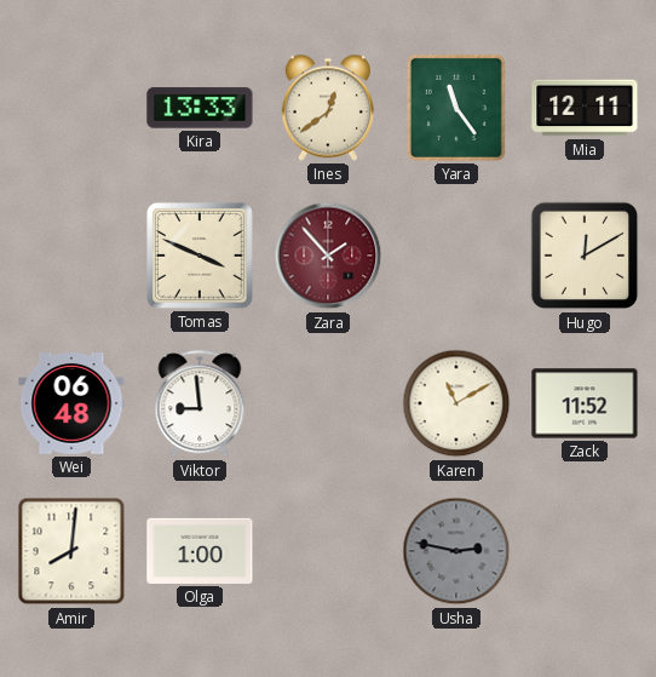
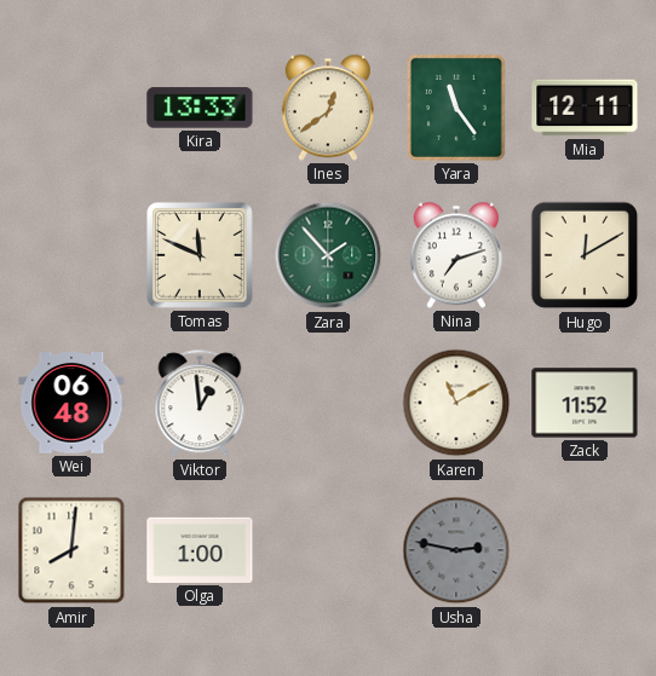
Tomas: 3:49 -> 11:49
Zara dial: burgundy -> green
Nina: none -> 7:12
Viktor: 8:59 -> 12:59
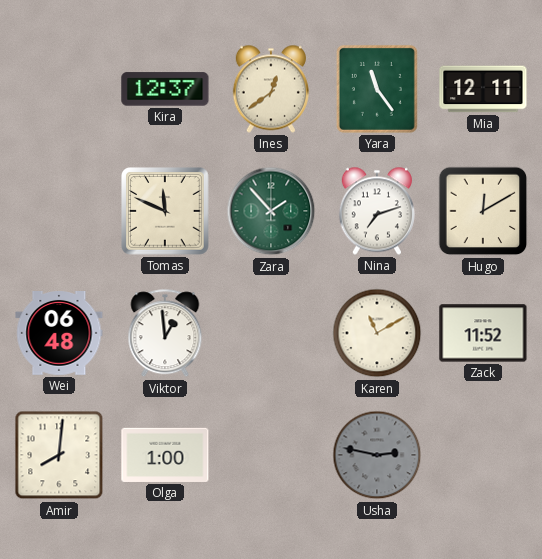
Kira: 13:33 -> 12:37
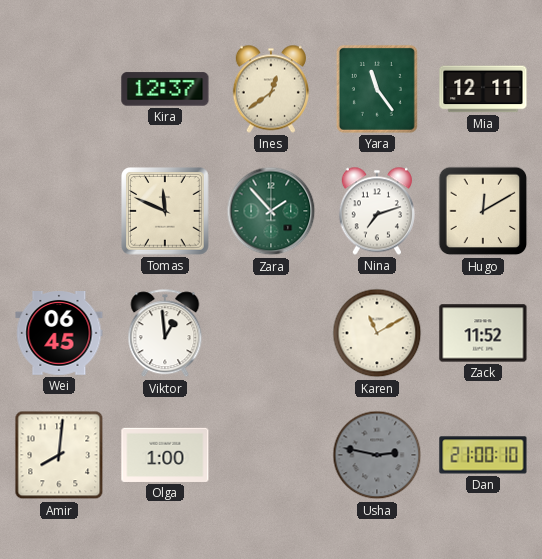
Wei: 06:48 -> 06:45
Dan: none -> 21:00
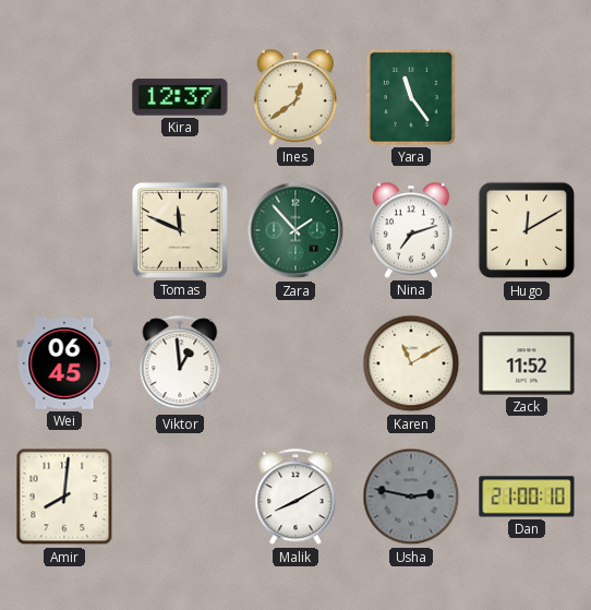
Mia: 12:11 -> none
Olga: 1:00 -> none
Malik: none -> 8:10
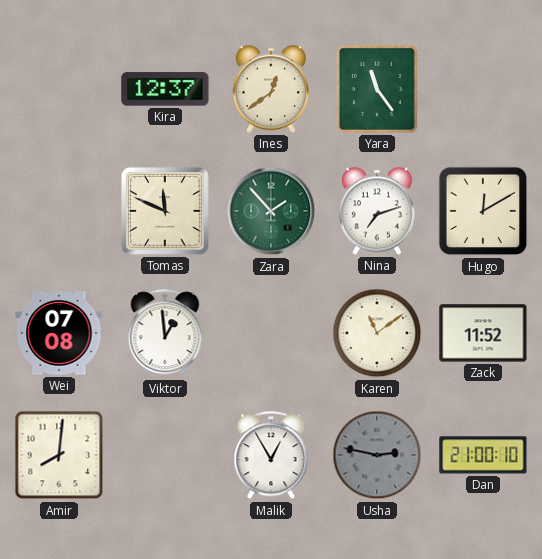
Wei: 06:45 -> 07:08
Karen: 11:10 -> 11:09
Malik: 8:10 -> 12:55
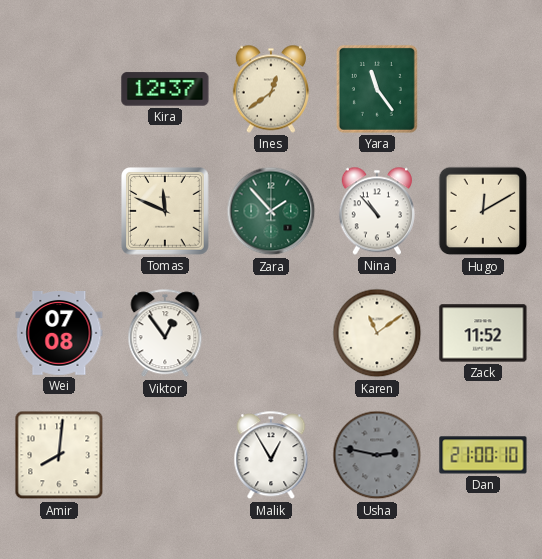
Nina: 7:12 -> 10:53
Viktor: 12:59 -> 12:54
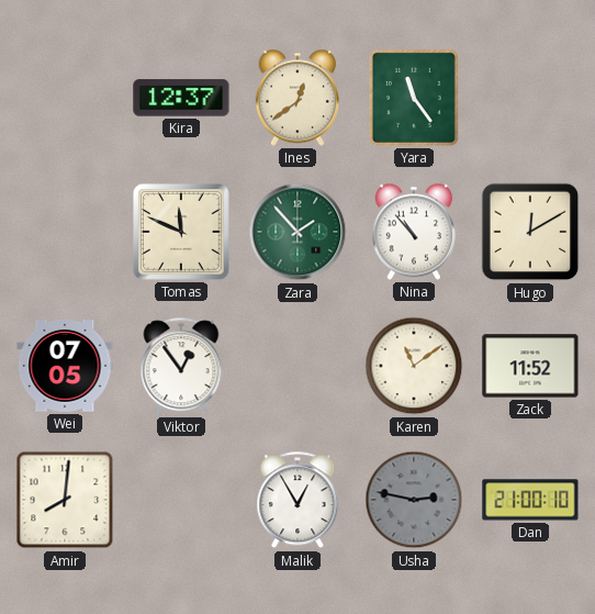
Wei: 07:08 -> 07:05
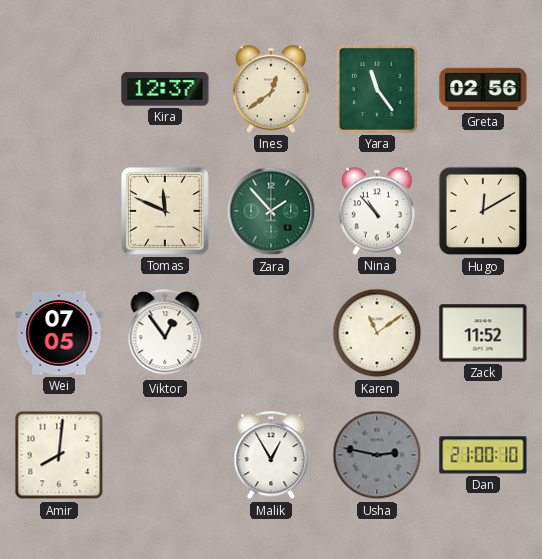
Greta: none -> 02:56
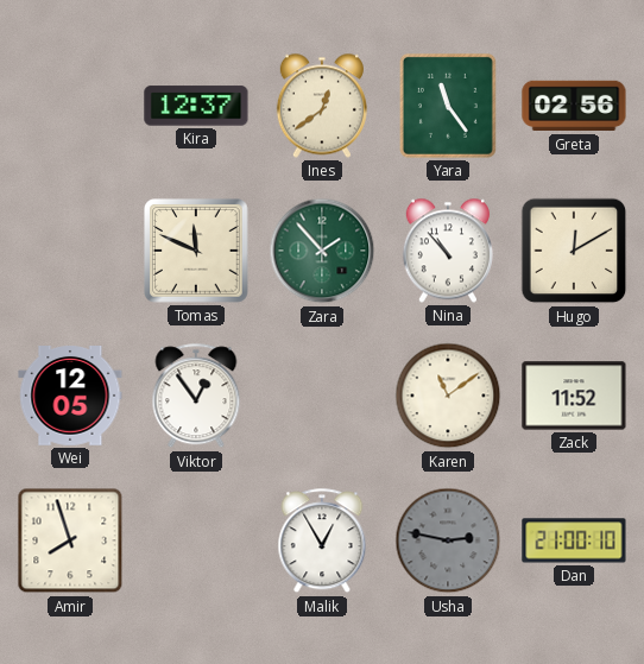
Wei: 07:05 -> 12:05
Amir: 8:01 -> 7:57
